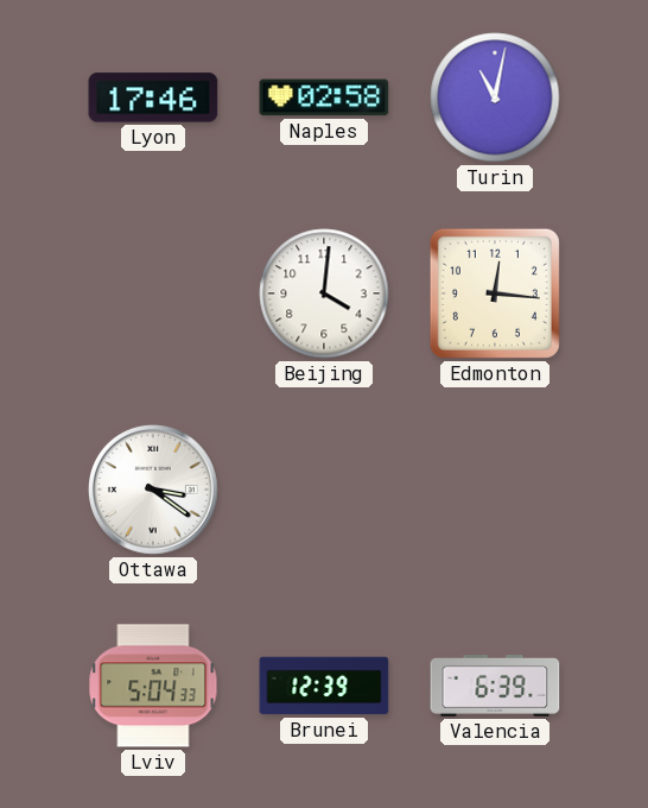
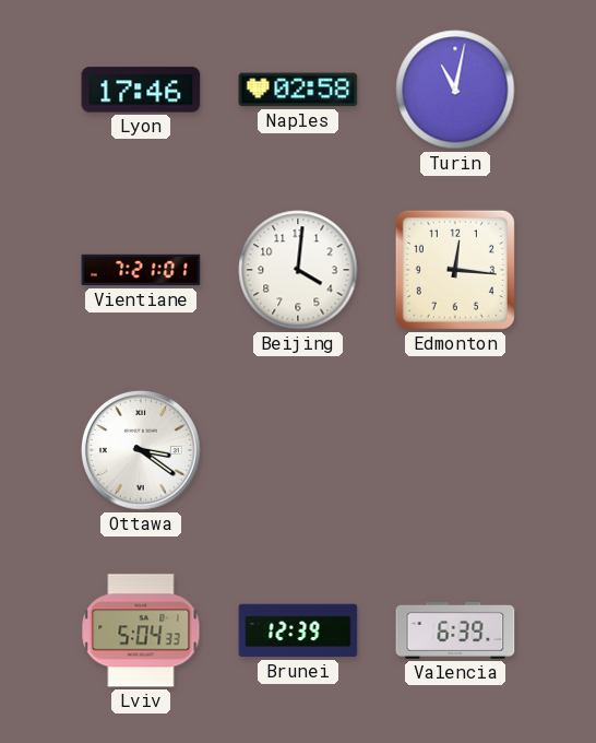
Vientiane: none -> 7:21
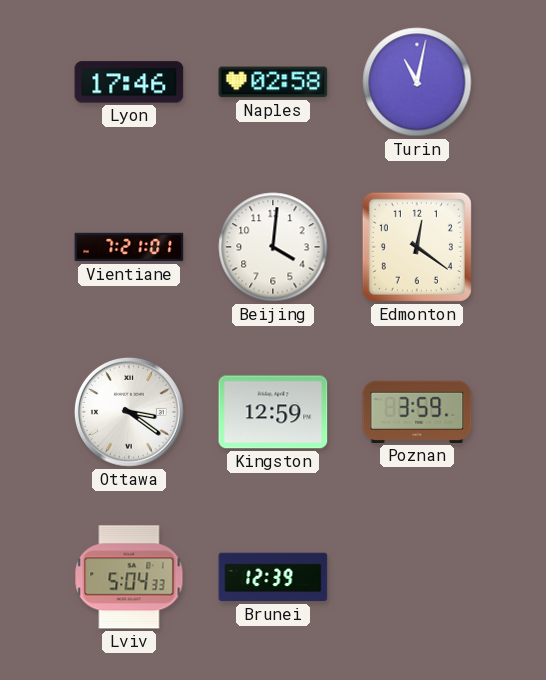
Edmonton: 12:16 -> 12:21
Kingston: none -> 12:59
Poznan: none -> 3:59
Valencia: 6:39 -> none
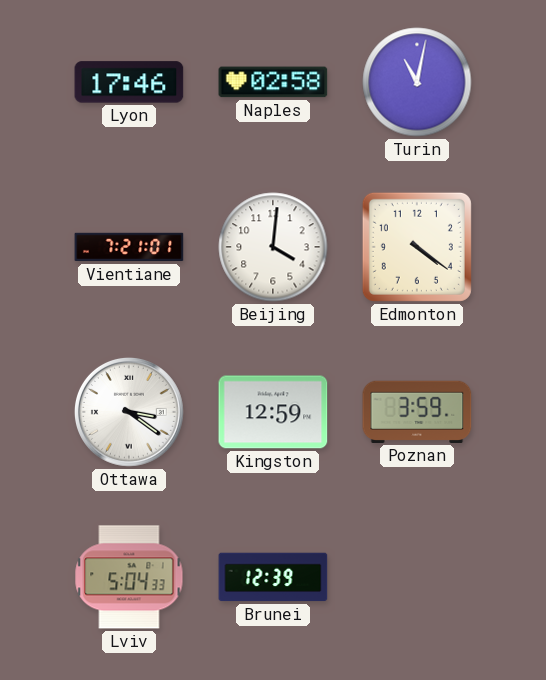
Edmonton: 12:21 -> 4:21
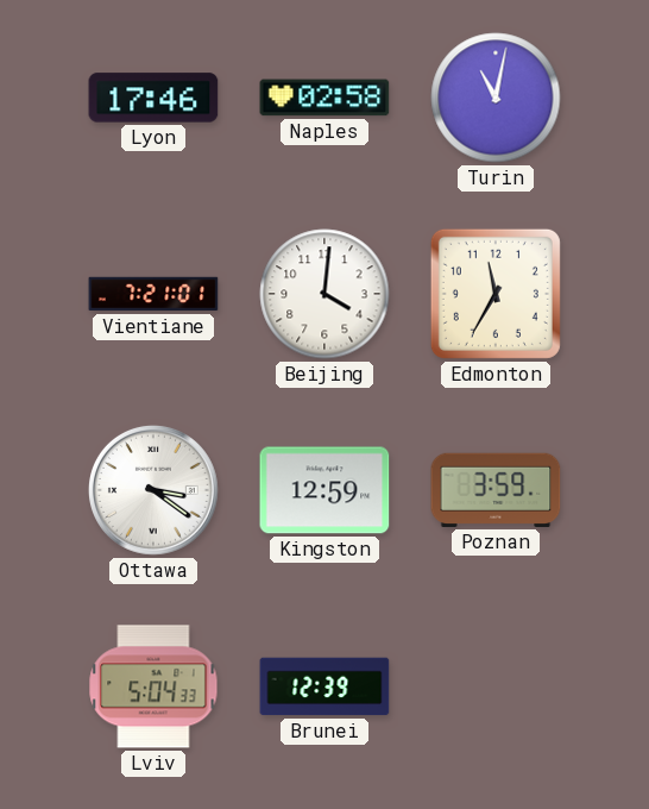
Edmonton: 4:21 -> 11:35
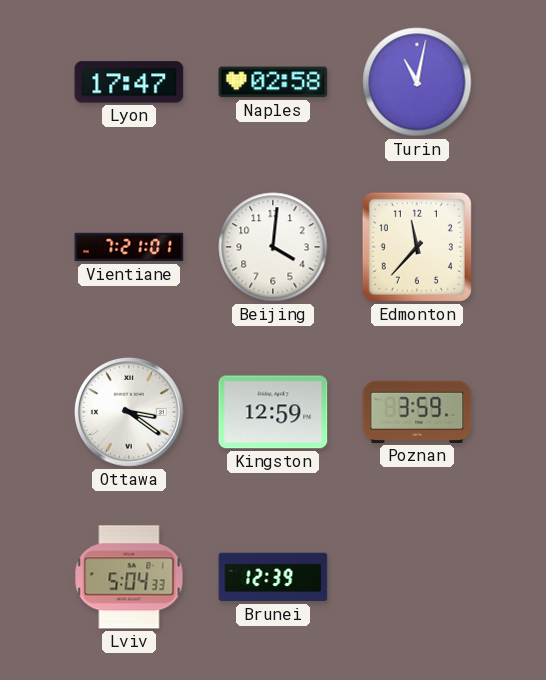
Lyon: 17:46 -> 17:47
Edmonton: 11:35 -> 11:37
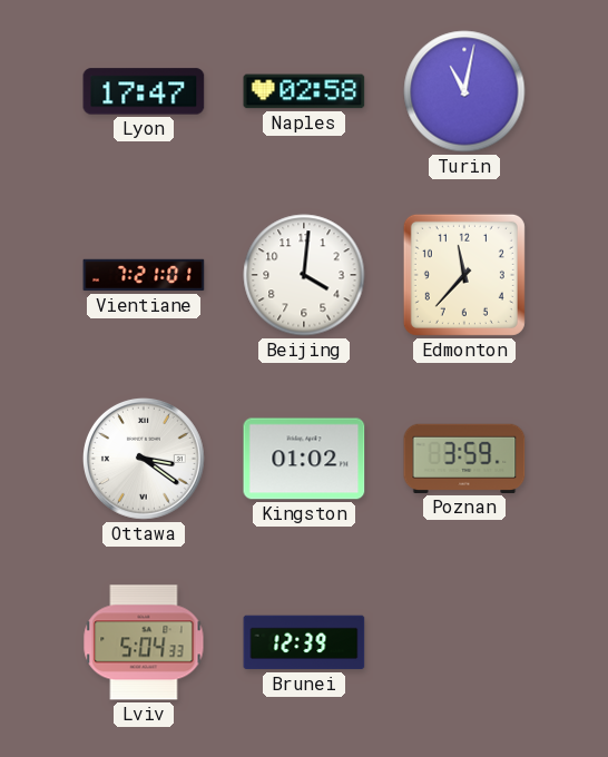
Kingston: 12:59 -> 01:02
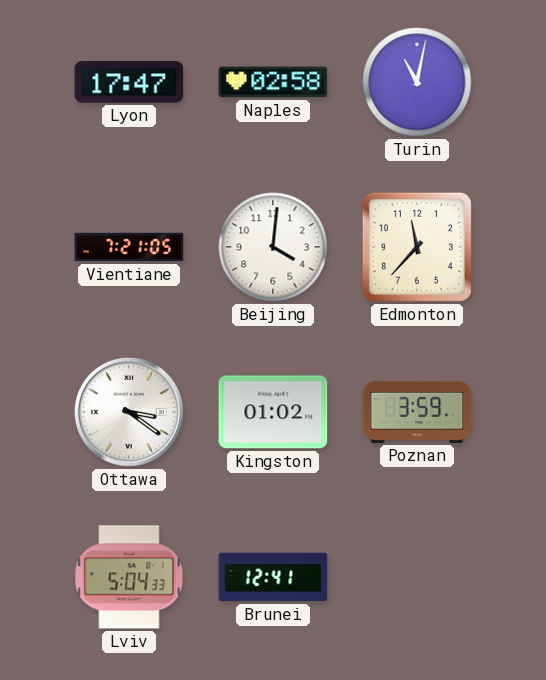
Vientiane: 7:21:01 -> 7:21:05
Brunei: 12:39 -> 12:41
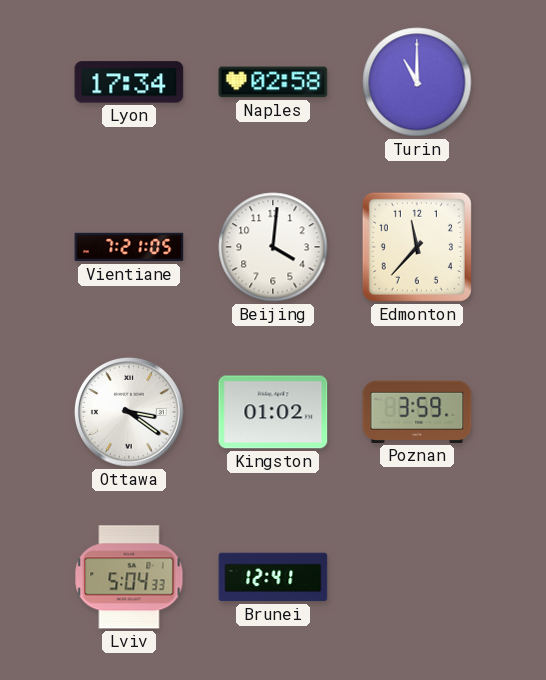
Lyon: 17:47 -> 17:34
Turin: 11:02 -> 11:00
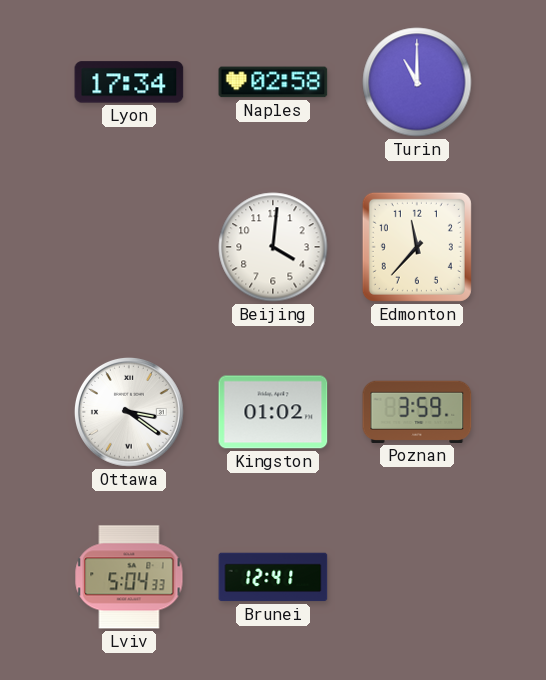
Vientiane: 7:21 -> none
